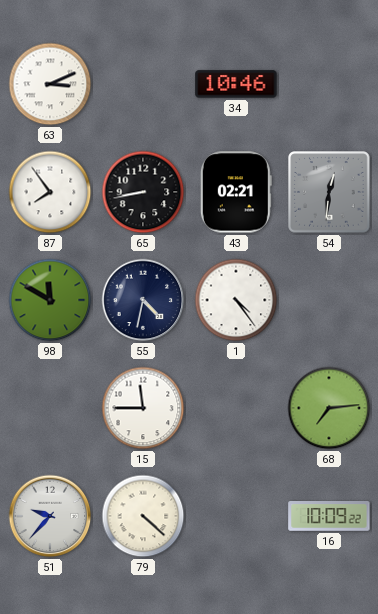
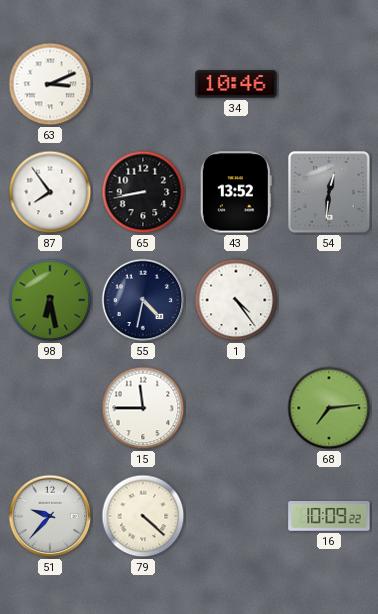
43: 02:21 -> 13:52
98: 11:50 -> 6:28
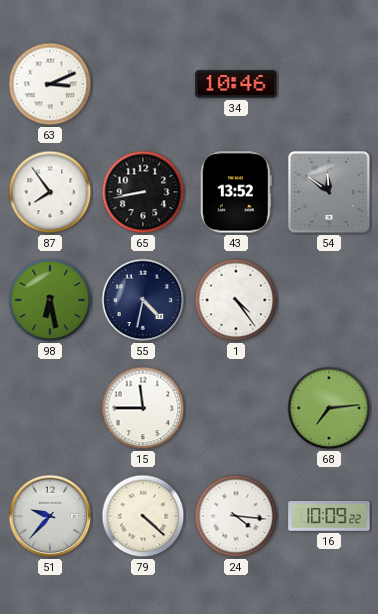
54: 12:31 -> 11:51
24: none -> 4:16
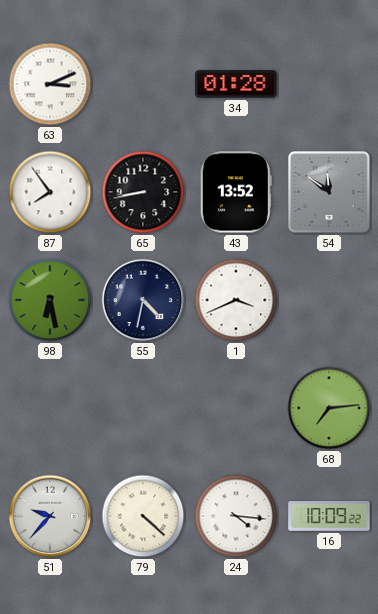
34: 10:46 -> 01:28
1: 4:24 -> 3:41
15: 11:45 -> none
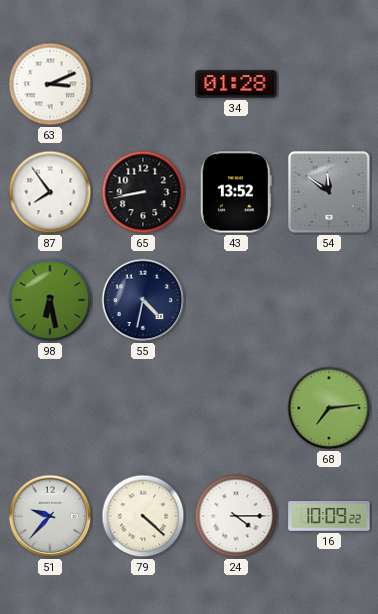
1: 3:41 -> none
24: 4:16 -> 4:15
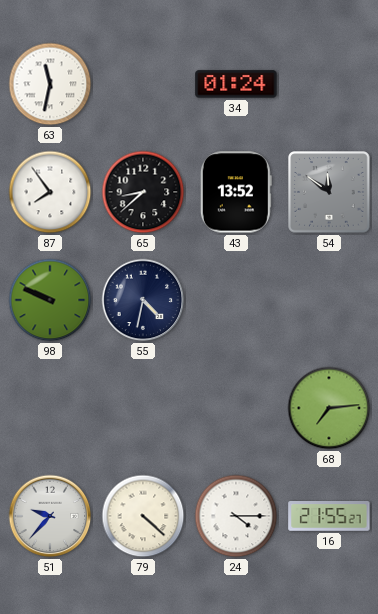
63: 3:11 -> 11:32
34: 01:28 -> 01:24
65: 8:43 -> 8:38
98: 6:28 -> 9:49
16: 10:09 -> 21:55
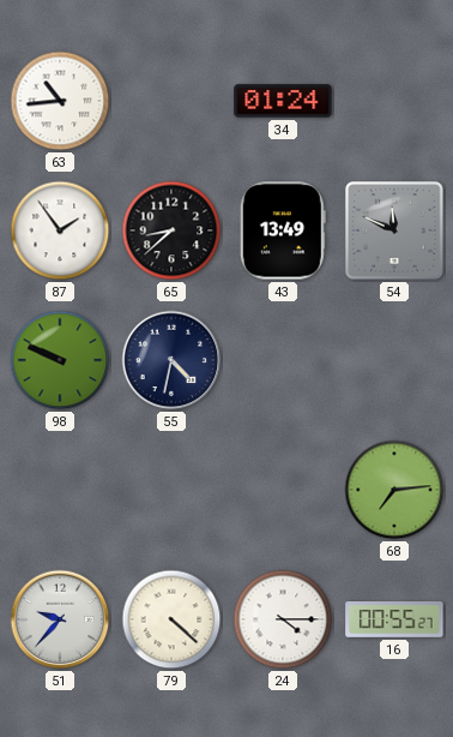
63: 11:32 -> 10:44
87: 7:54 -> 1:54
43: 13:52 -> 13:49
54: 11:51 -> 11:49
16: 21:55 -> 00:55
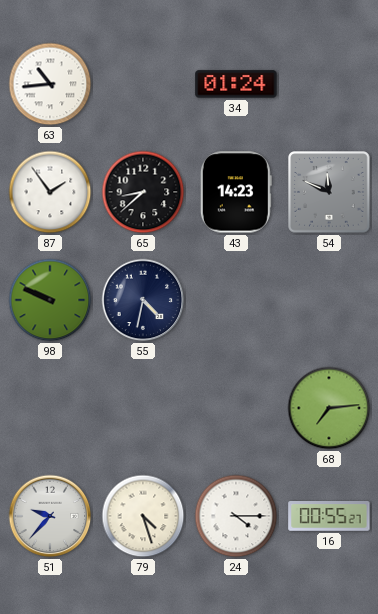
43: 13:49 -> 14:23
79: 4:22 -> 4:27
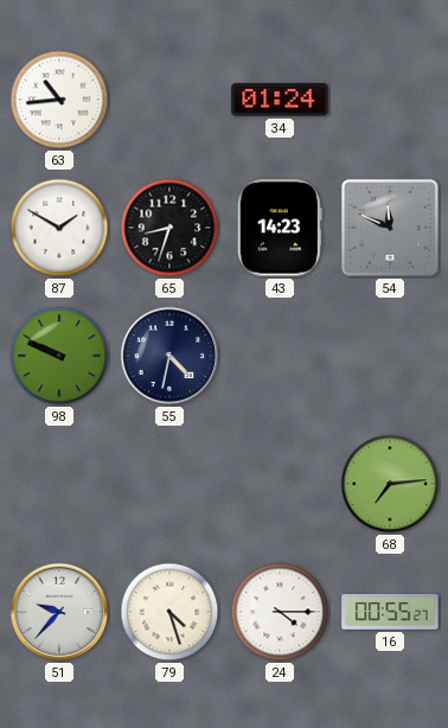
87: 1:54 -> 1:50
65: 8:38 -> 8:33
